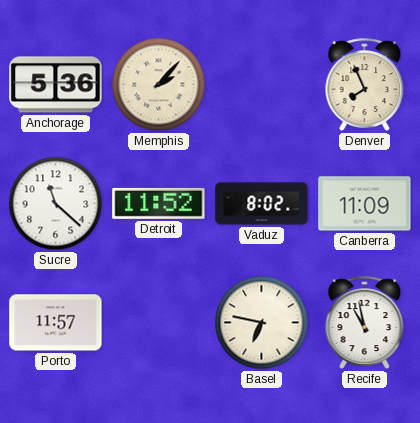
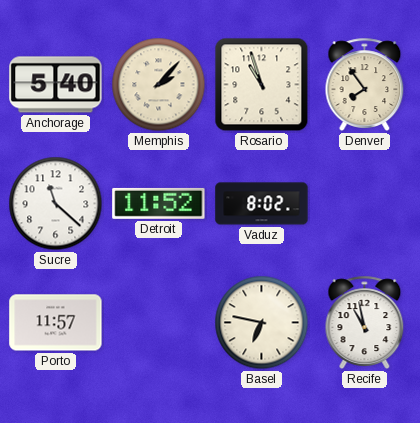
Anchorage: 5:36 -> 5:40
Rosario: none -> 10:57
Denver: 7:56 -> 7:54
Canberra: 11:09 -> none
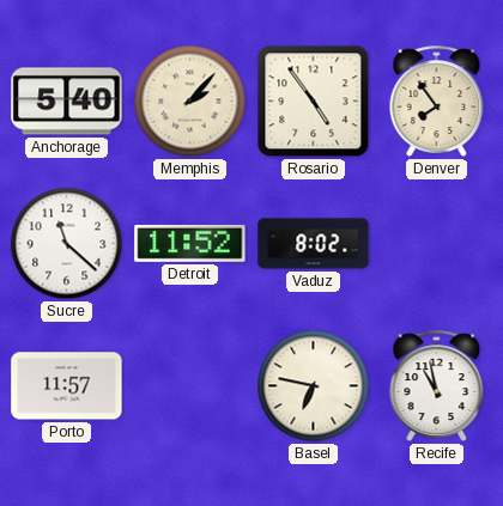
Rosario: 10:57 -> 4:54
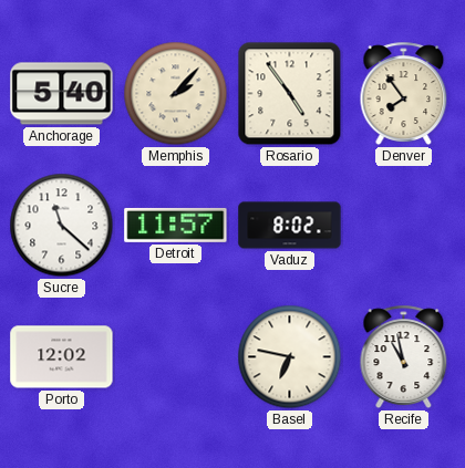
Detroit: 11:52 -> 11:57
Porto: 11:57 -> 12:02
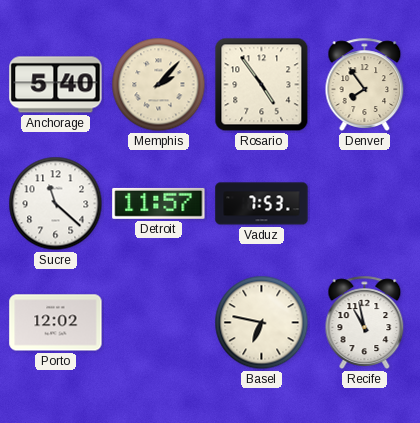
Vaduz: 8:02 -> 7:53
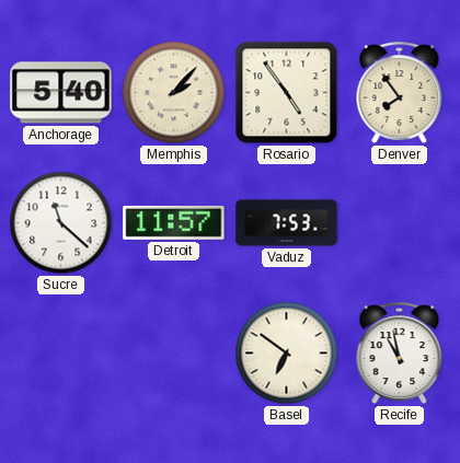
Porto: 12:02 -> none
Basel: 6:47 -> 6:51
